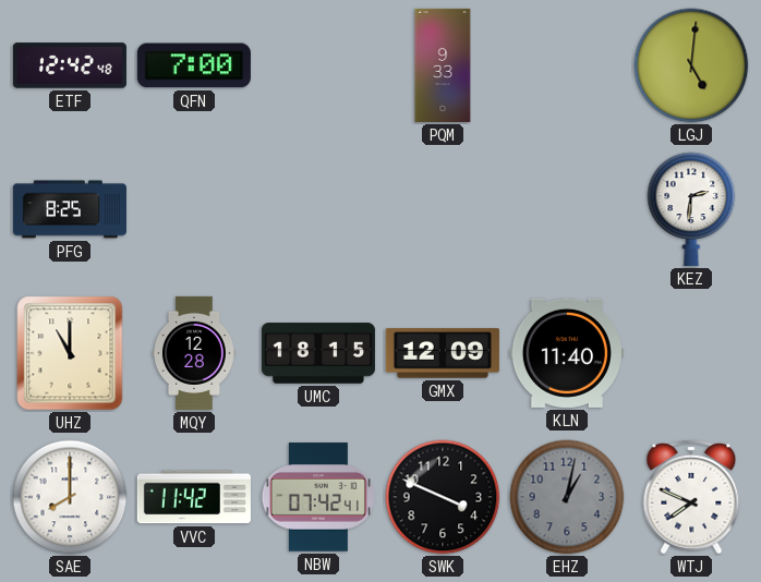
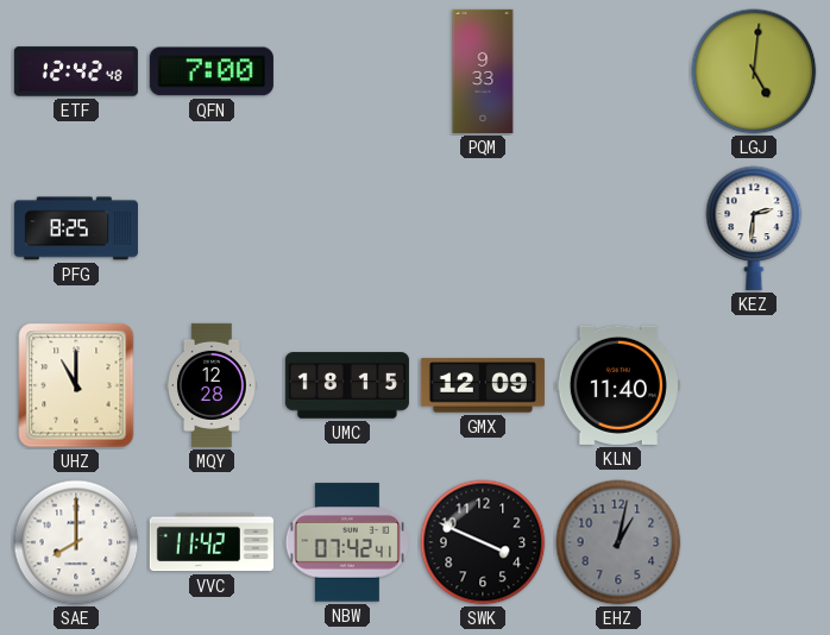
WTJ: 7:49 -> none
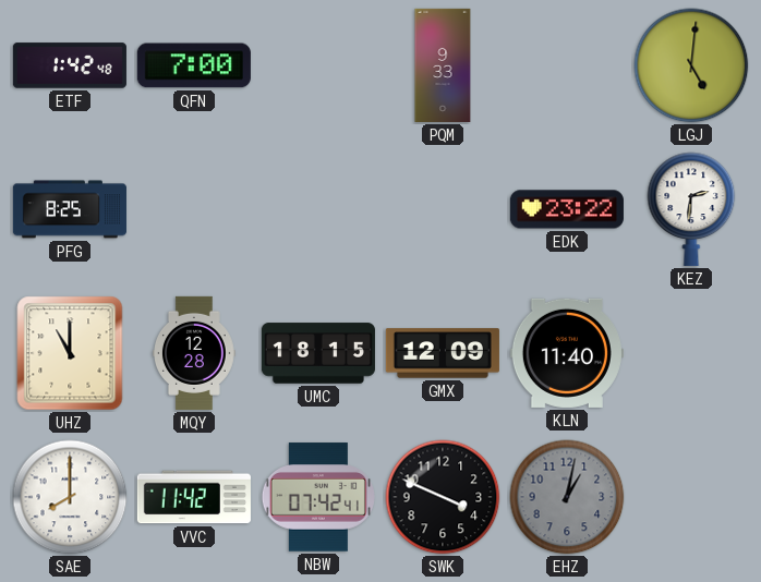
ETF: 12:42 -> 1:42
EDK: none -> 23:22
